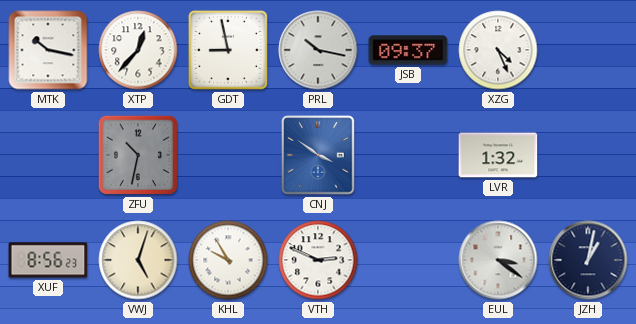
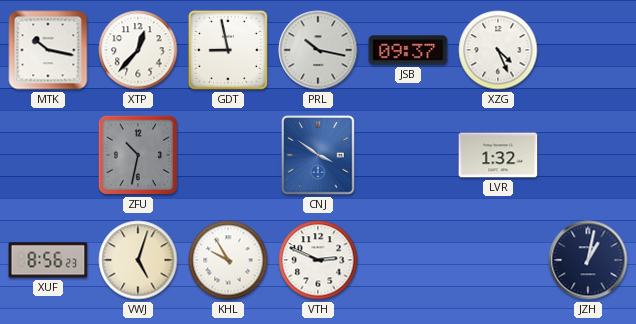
EUL: 3:21 -> none
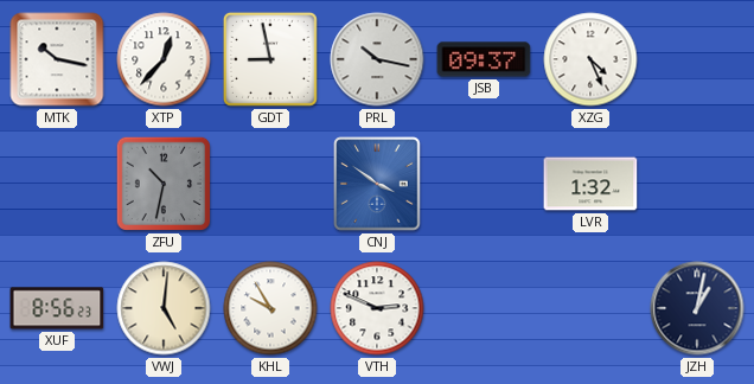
VWJ: 5:03 -> 5:01
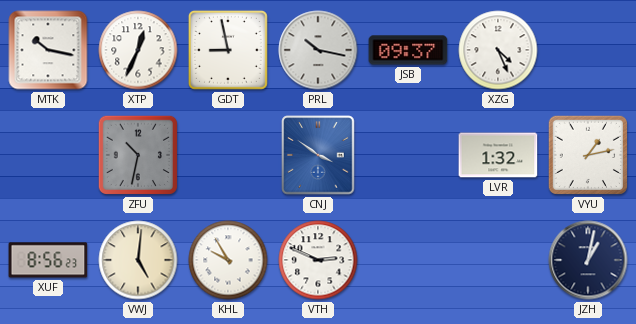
XTP: 12:37 -> 12:34
VYU: none -> 1:13
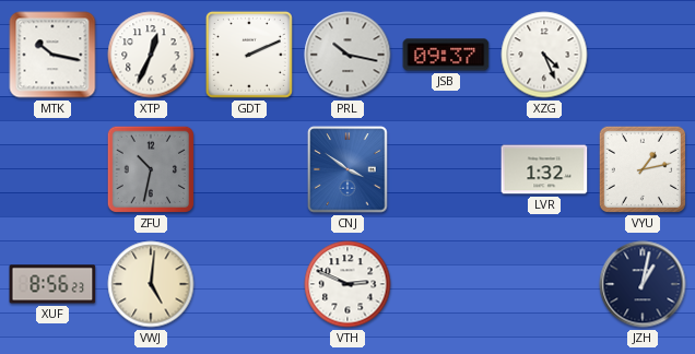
GDT: 8:58 -> 2:11
KHL: 9:55 -> none
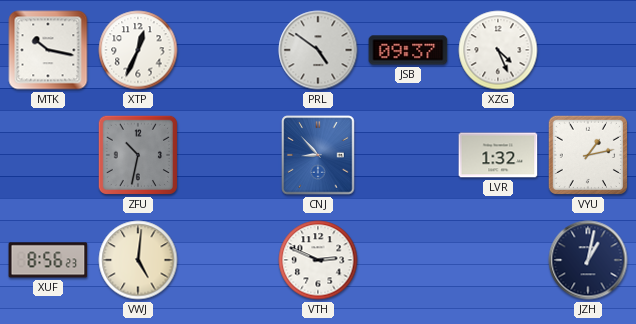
GDT: 2:11 -> none
PRL: 10:17 -> 4:51
CNJ: 3:51 -> 8:53
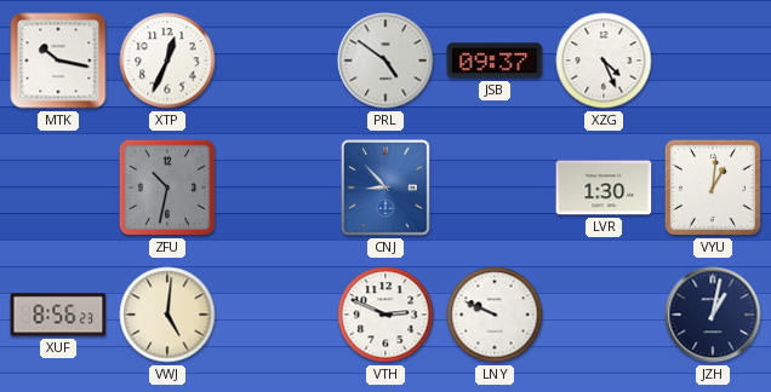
LVR: 1:32 -> 1:30
VYU: 1:13 -> 1:01
LNY: none -> 9:49
